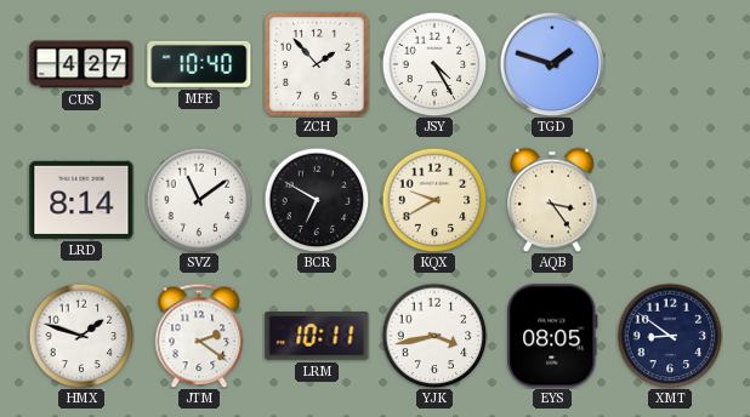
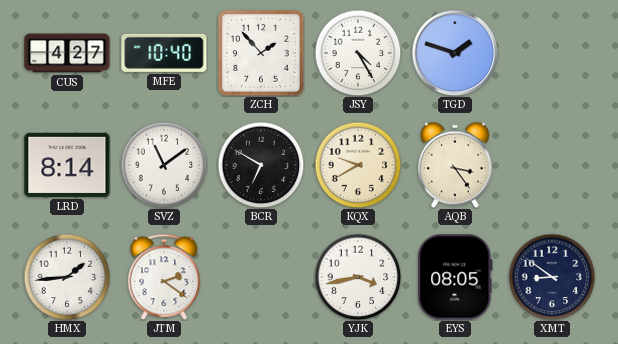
HMX: 1:48 -> 1:44
LRM: 10:11 -> none
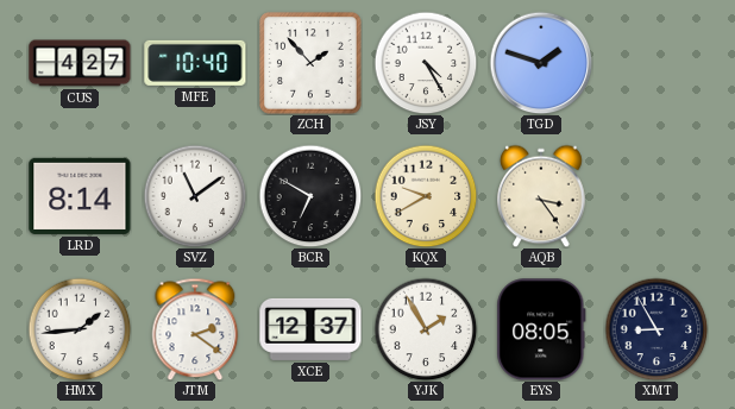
XCE: none -> 12:37
YJK: 3:43 -> 1:55
XMT: 8:51 -> 8:55
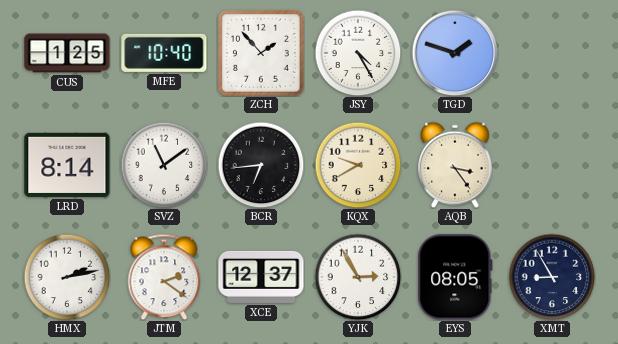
CUS: 4:27 -> 1:25
BCR: 6:50 -> 6:44
HMX: 1:44 -> 2:13
YJK: 1:55 -> 2:55
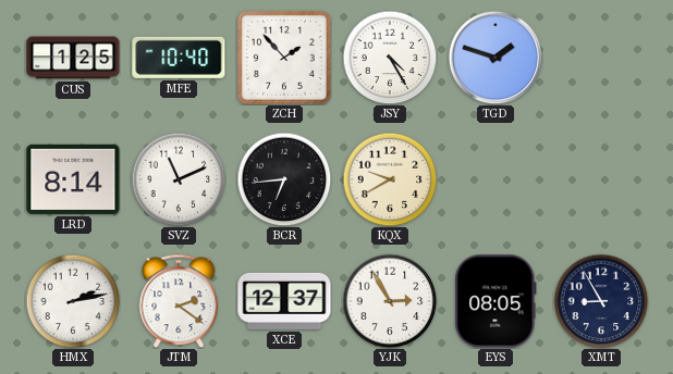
SVZ: 11:09 -> 11:11
AQB: 3:24 -> none
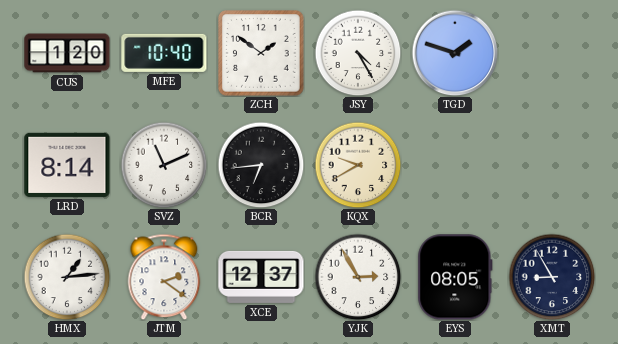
CUS: 1:25 -> 1:20
ZCH: 1:53 -> 1:51
HMX: 2:13 -> 1:14
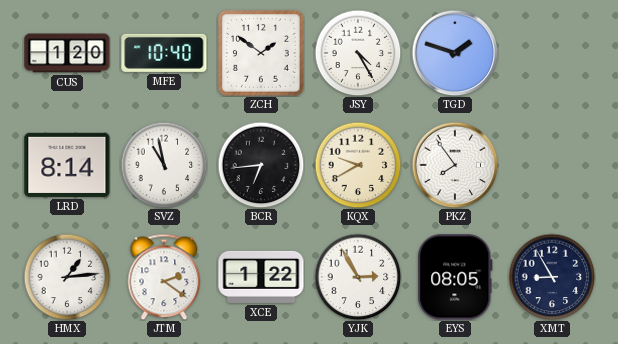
SVZ: 11:11 -> 10:58
PKZ: none -> 7:54
XCE: 12:37 -> 1:22
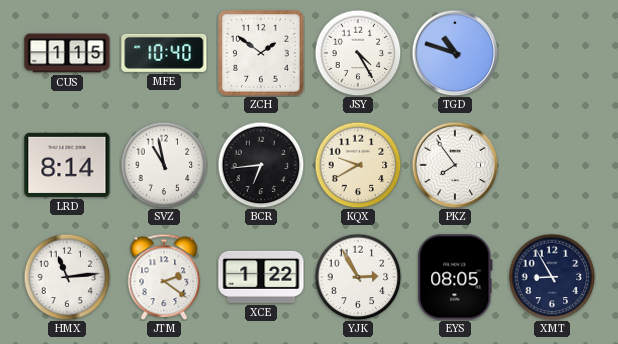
CUS: 1:20 -> 1:15
TGD: 1:48 -> 10:48
HMX: 1:14 -> 11:14
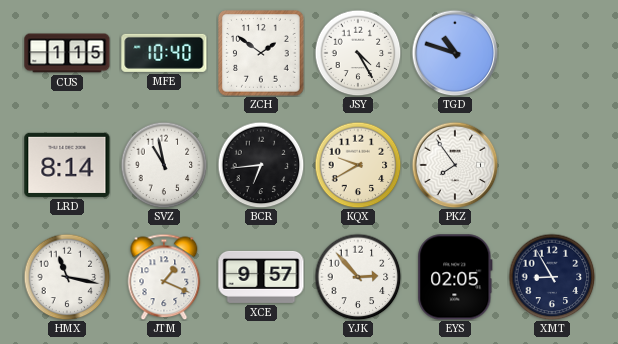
HMX: 11:14 -> 11:17
JTM: 2:21 -> 1:19
XCE: 1:22 -> 9:57
YJK: 2:55 -> 2:53
EYS: 08:05 -> 02:05
